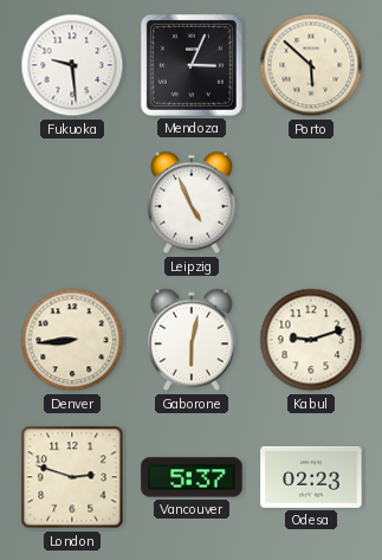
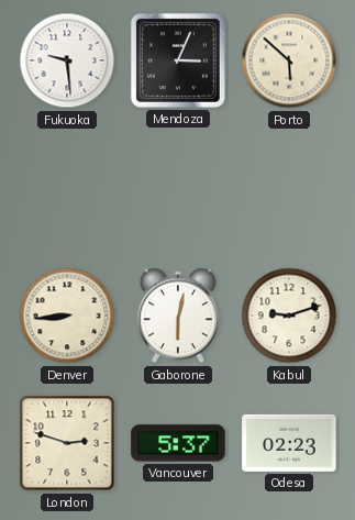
Leipzig: 4:56 -> none
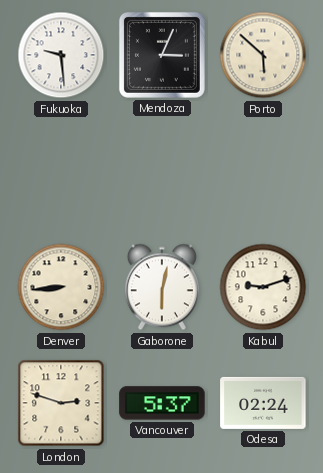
Odesa: 02:23 -> 02:24
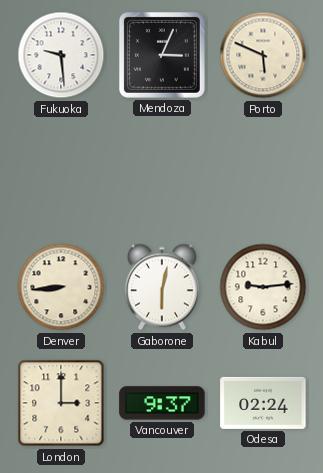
Porto: 5:52 -> 5:49
Kabul: 9:12 -> 9:14
London: 2:48 -> 3:00
Vancouver: 5:37 -> 9:37
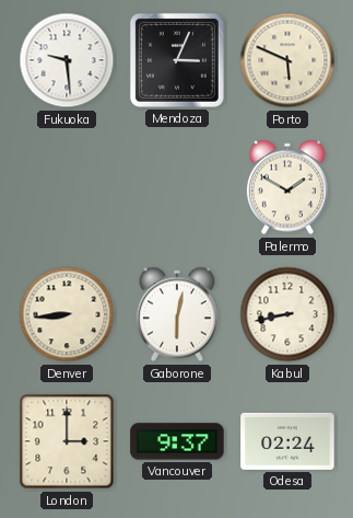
Palermo: none -> 1:50
Kabul: 9:14 -> 8:43
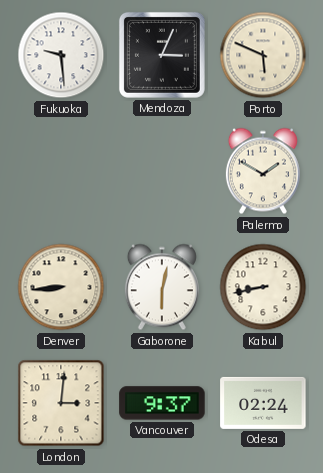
London: 3:00 -> 3:01
